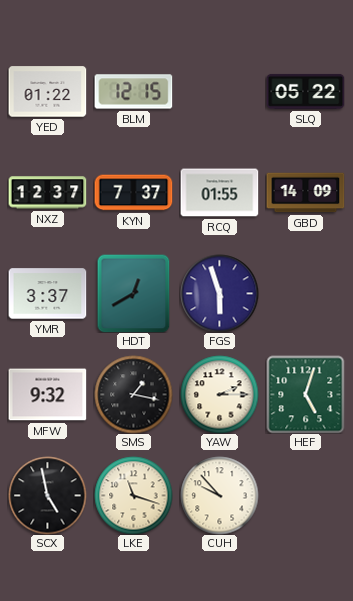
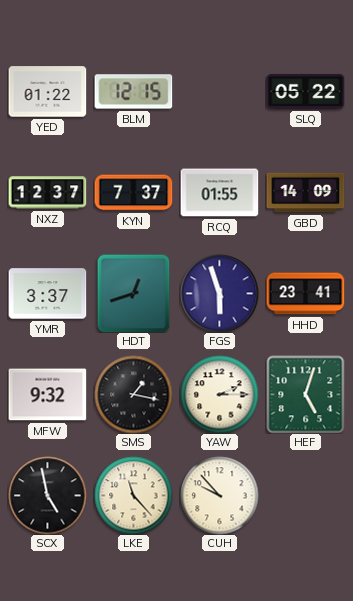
HDT: 12:40 -> 12:42
HHD: none -> 23:41
LKE: 11:18 -> 11:23
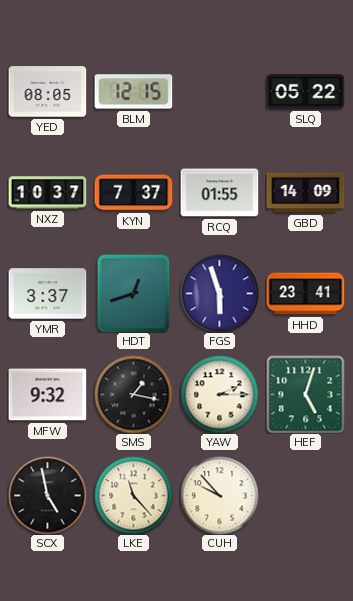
YED: 01:22 -> 08:05
NXZ: 12:37 -> 10:37
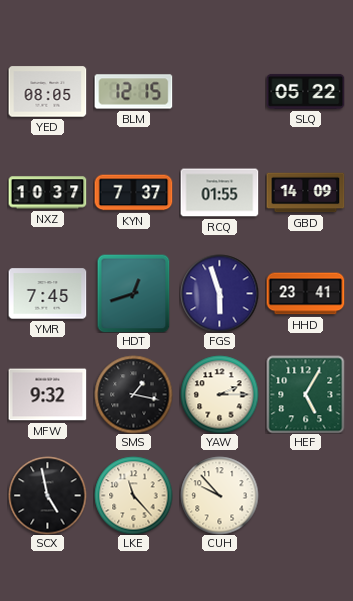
YMR: 3:37 -> 7:45
HEF: 5:03 -> 5:05
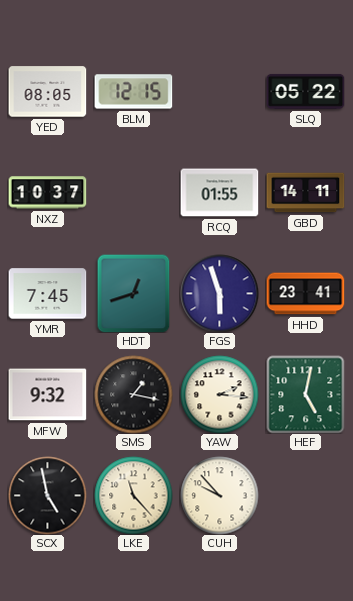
KYN: 7:37 -> none
GBD: 14:09 -> 14:11
YAW: 2:15 -> 2:16
HEF: 5:05 -> 5:02
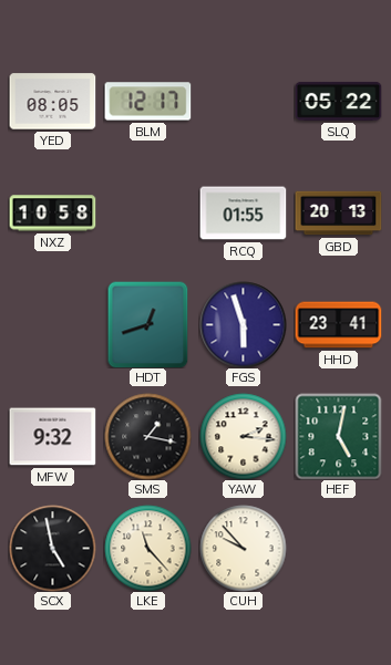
BLM: 12:15 -> 12:17
NXZ: 10:37 -> 10:58
GBD: 14:11 -> 20:13
YMR: 7:45 -> none
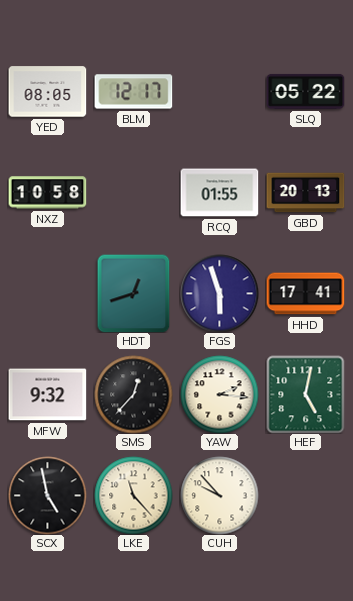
HHD: 23:41 -> 17:41
SMS: 1:17 -> 12:37
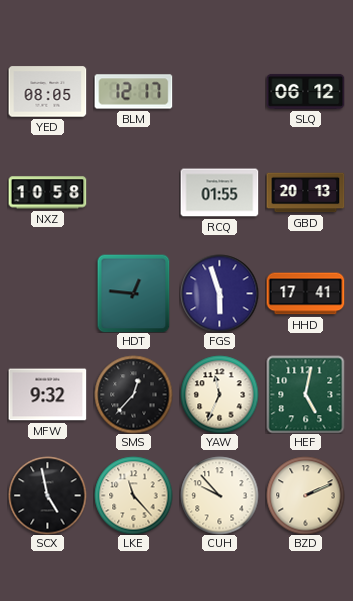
SLQ: 05:22 -> 06:12
HDT: 12:42 -> 12:46
YAW: 2:16 -> 11:34
BZD: none -> 2:11
